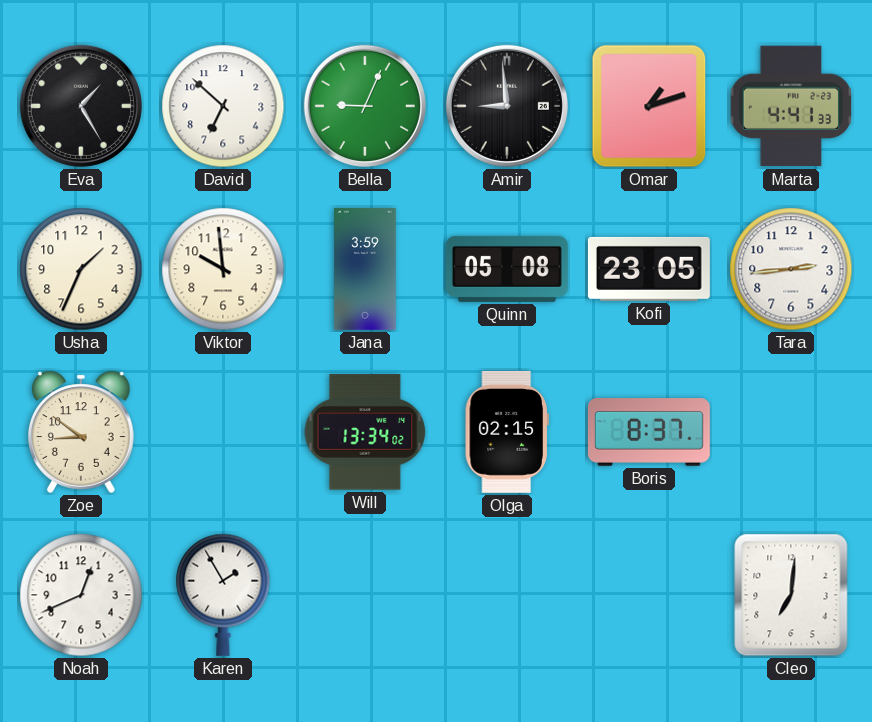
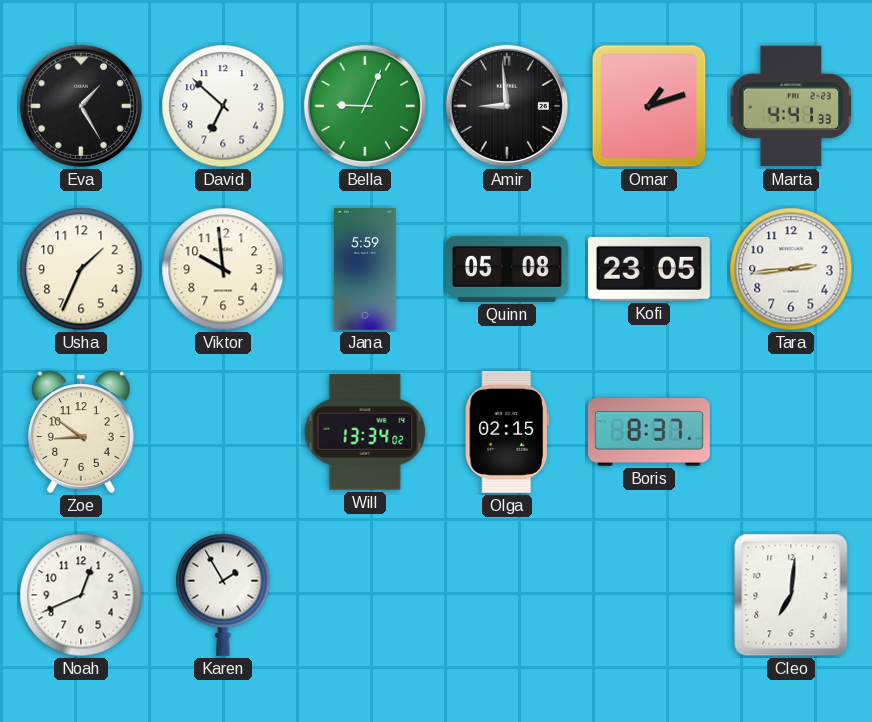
Jana: 3:59 -> 5:59
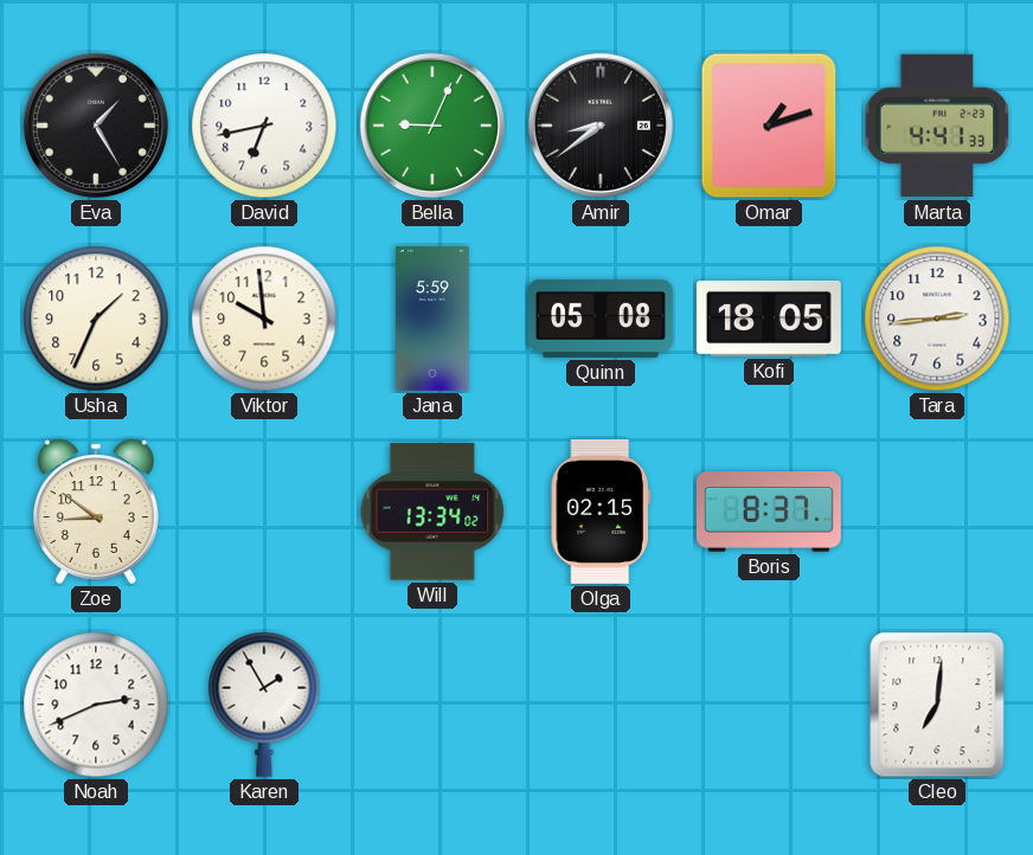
David: 6:52 -> 6:43
Amir: 8:59 -> 8:39
Kofi: 23:05 -> 18:05
Noah: 12:41 -> 2:41
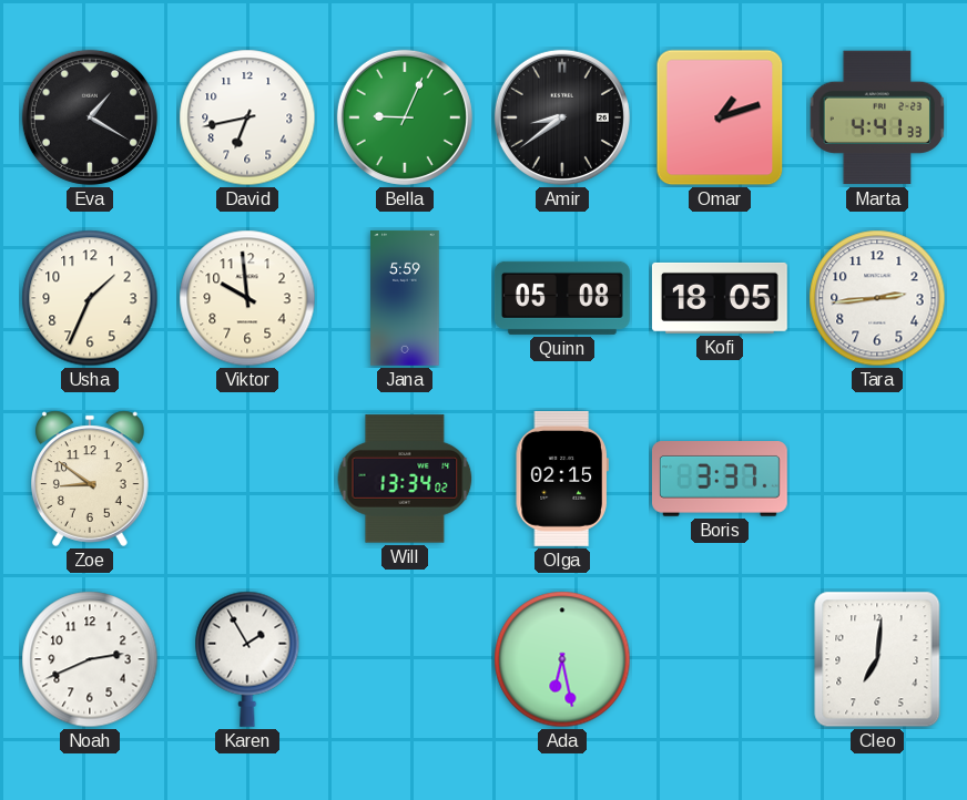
Eva: 1:25 -> 1:20
Boris: 8:37 -> 3:37
Ada: none -> 6:28
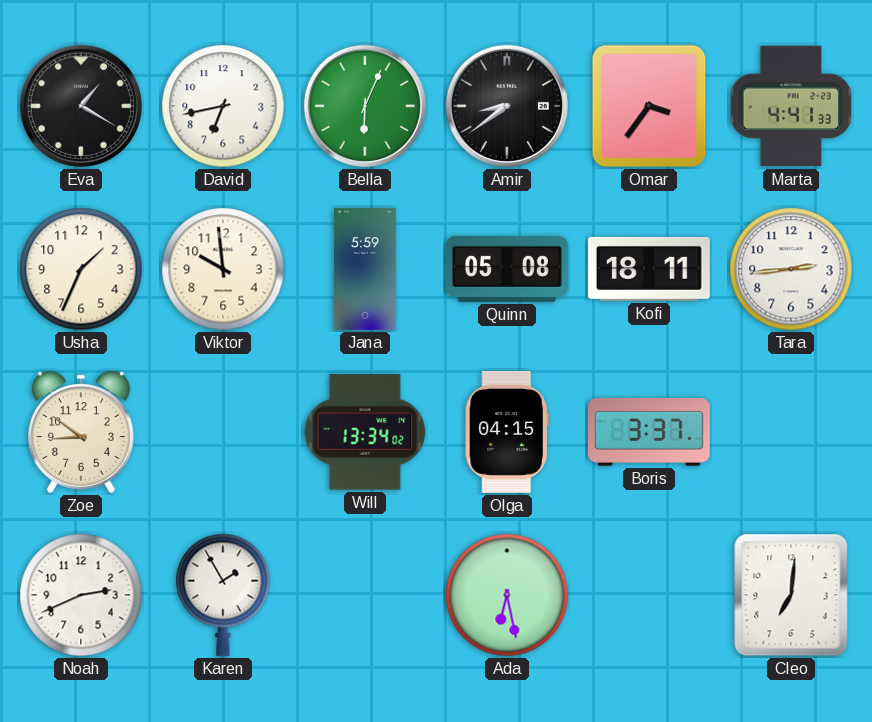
Bella: 9:04 -> 6:04
Omar: 1:12 -> 3:36
Kofi: 18:05 -> 18:11
Olga: 02:15 -> 04:15
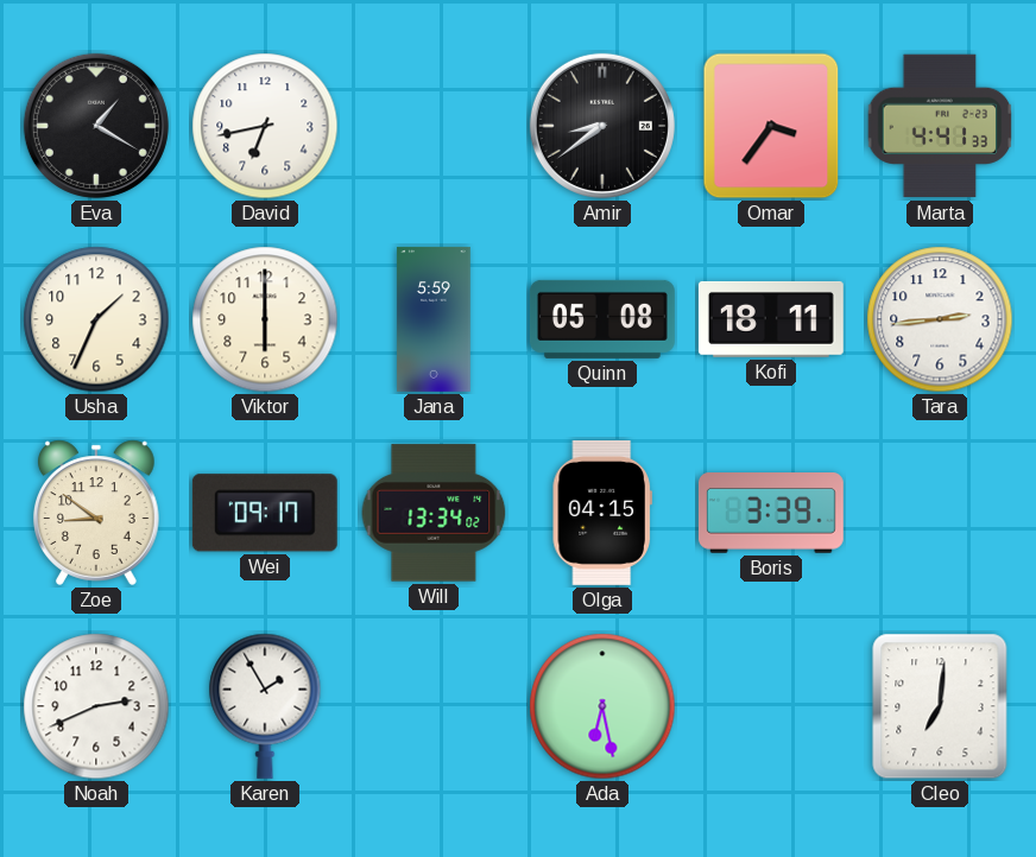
Bella: 6:04 -> none
Viktor: 9:59 -> 6:00
Wei: none -> 09:17
Boris: 3:37 -> 3:39
